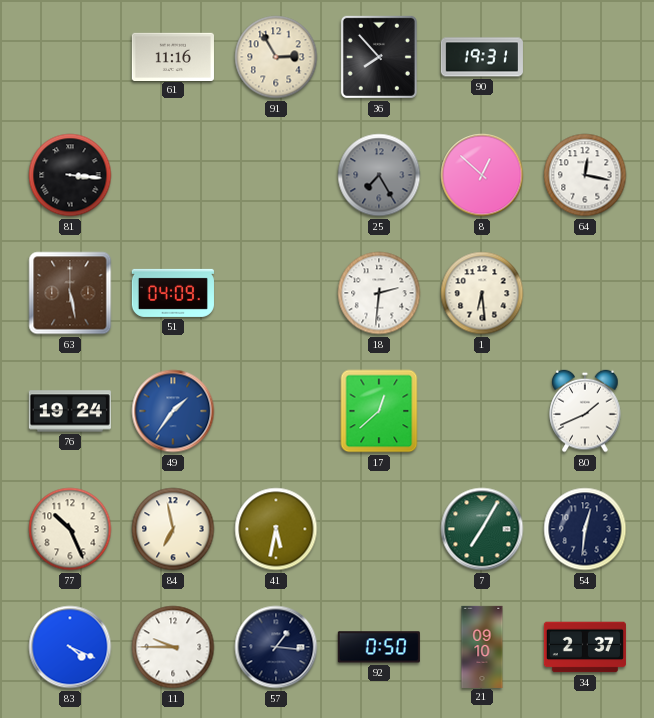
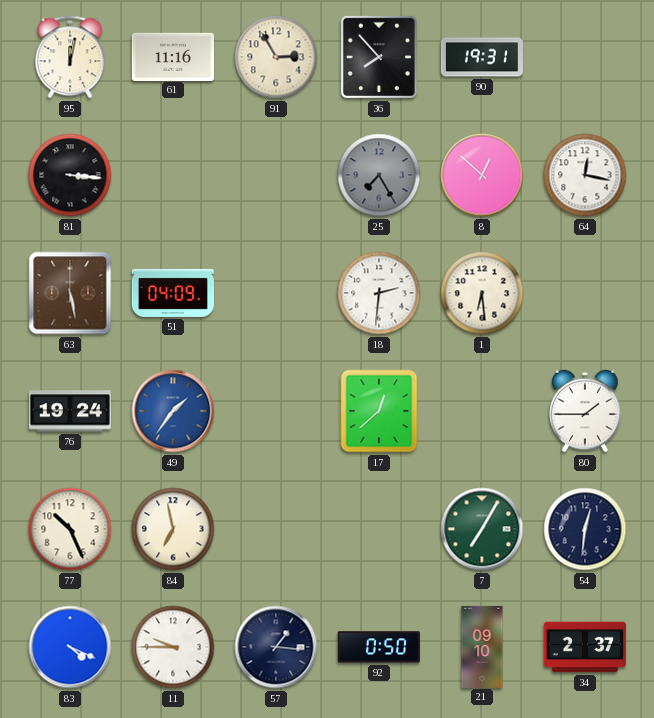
95: none -> 12:02
80: 1:41 -> 1:45
41: 5:32 -> none
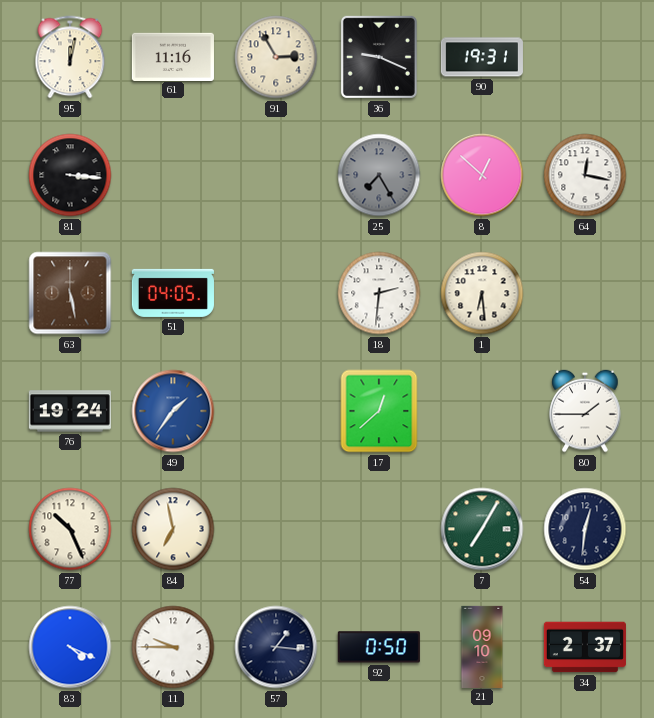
36: 7:53 -> 9:19
51: 04:09 -> 04:05
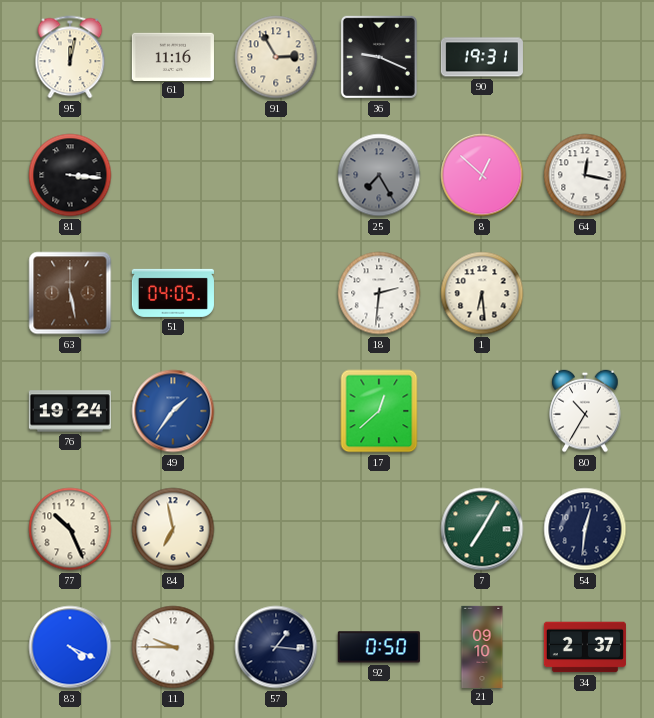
80: 1:45 -> 10:35
